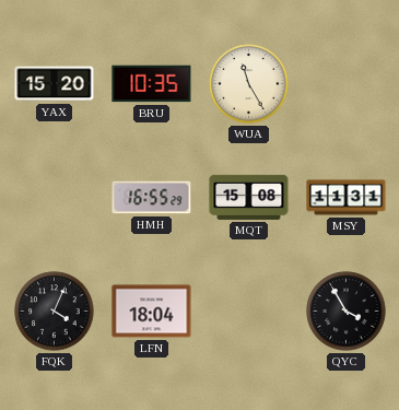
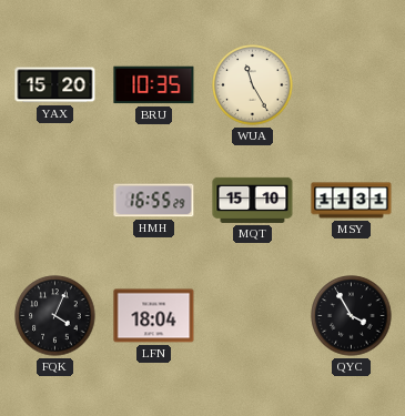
MQT: 15:08 -> 15:10
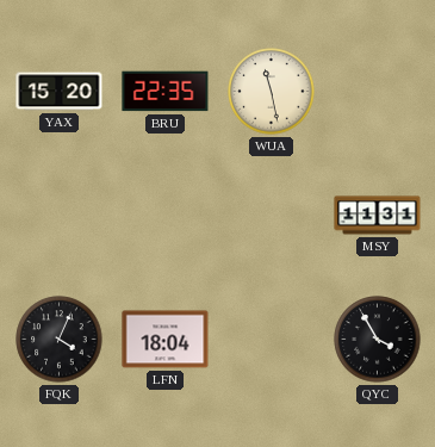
BRU: 10:35 -> 22:35
WUA: 11:25 -> 11:28
HMH: 16:55 -> none
MQT: 15:10 -> none
